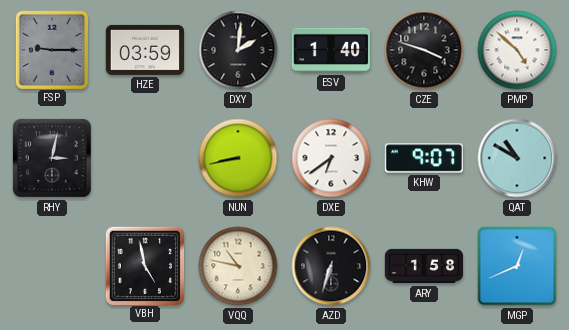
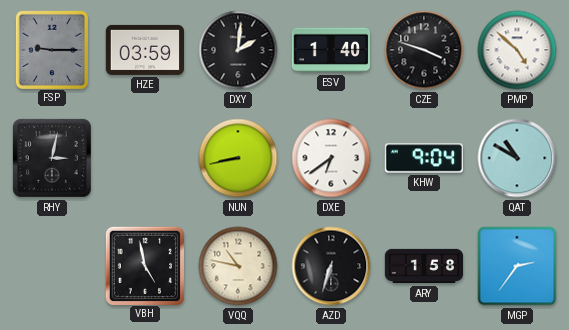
KHW: 9:07 -> 9:04
MGP: 12:41 -> 2:36
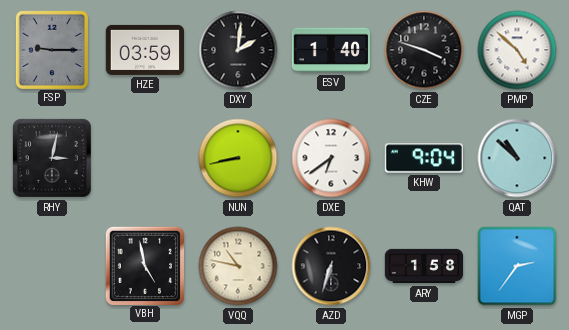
QAT: 10:50 -> 10:52
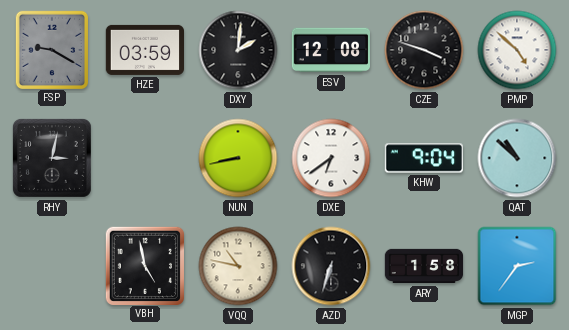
FSP: 9:15 -> 9:20
ESV: 1:40 -> 12:08
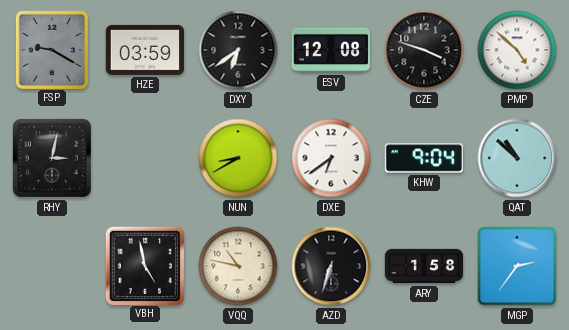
DXY: 2:01 -> 6:39
NUN: 8:43 -> 8:40
